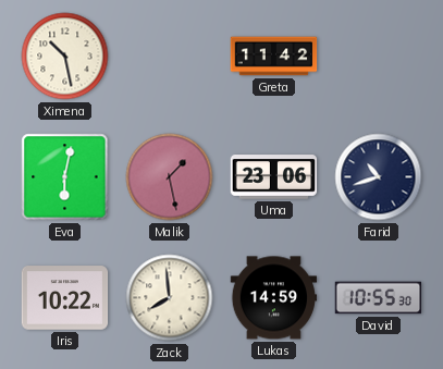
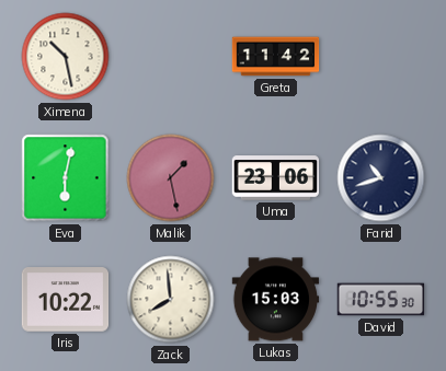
Lukas: 14:59 -> 15:03
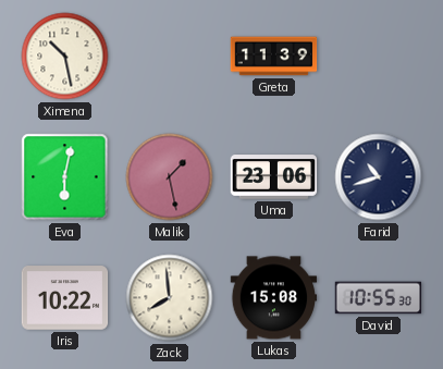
Greta: 11:42 -> 11:39
Lukas: 15:03 -> 15:08
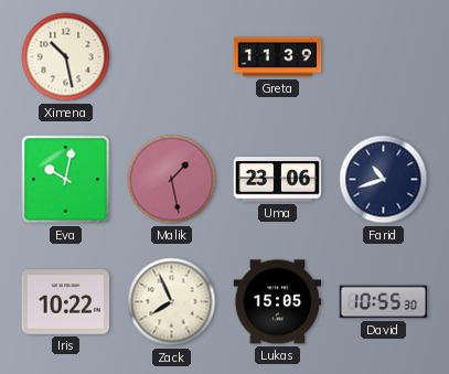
Eva: 6:02 -> 10:02
Zack: 7:59 -> 7:56
Lukas: 15:08 -> 15:05
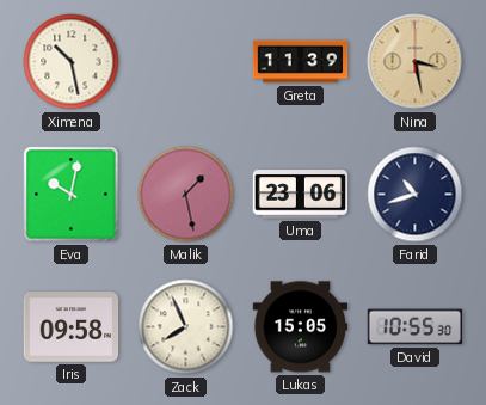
Nina: none -> 3:28
Iris: 10:22 -> 09:58
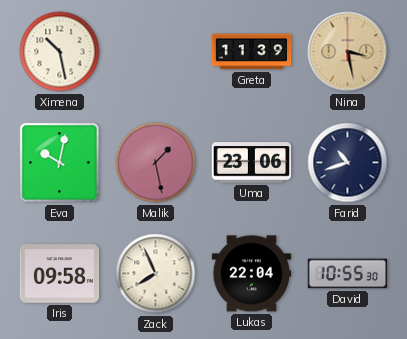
Lukas: 15:05 -> 22:04
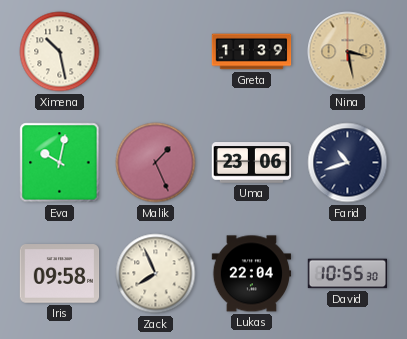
Malik: 1:28 -> 1:26
